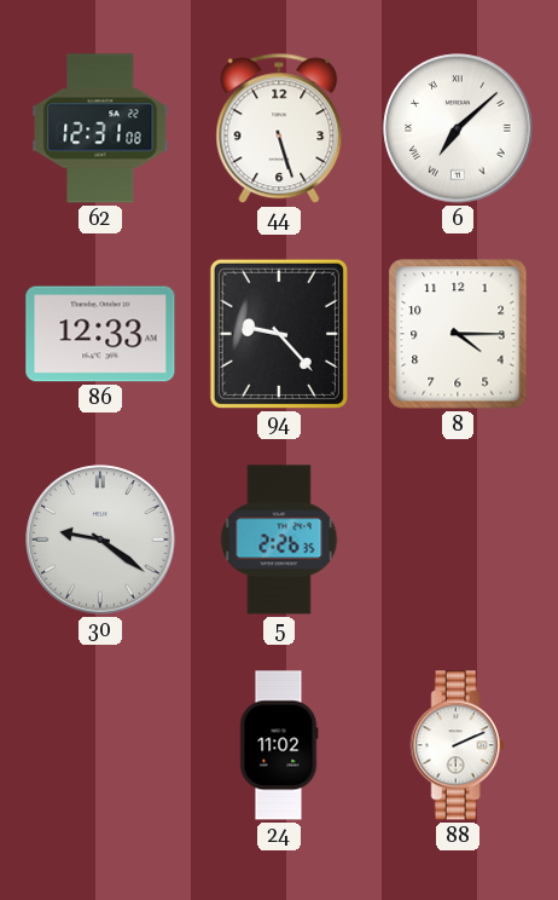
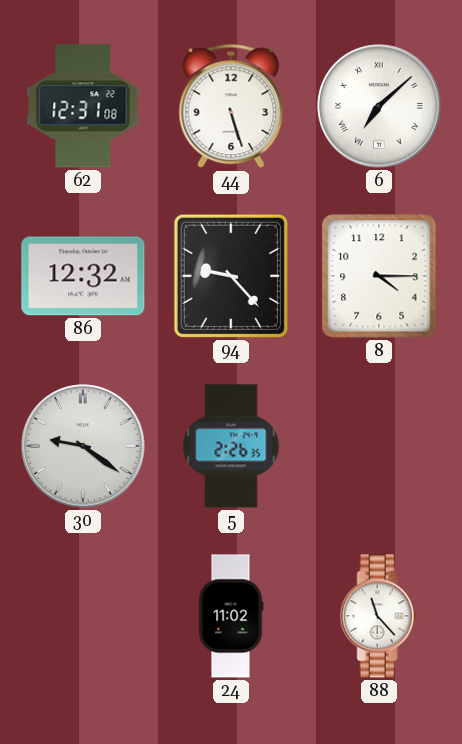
86: 12:33 -> 12:32
88: 2:11 -> 11:23
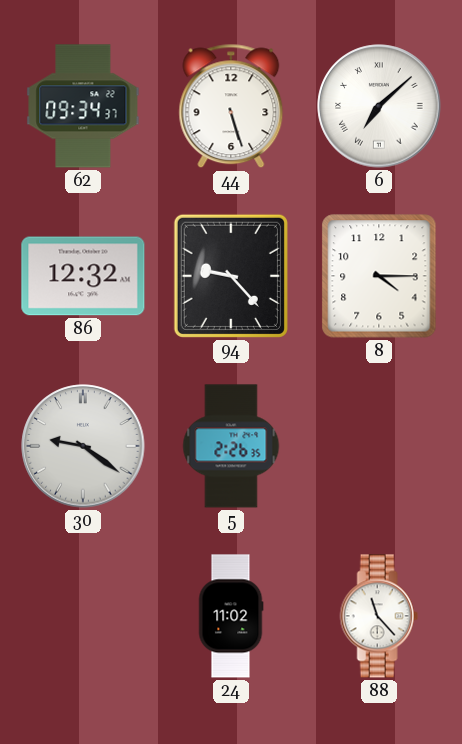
62: 12:31 -> 09:34
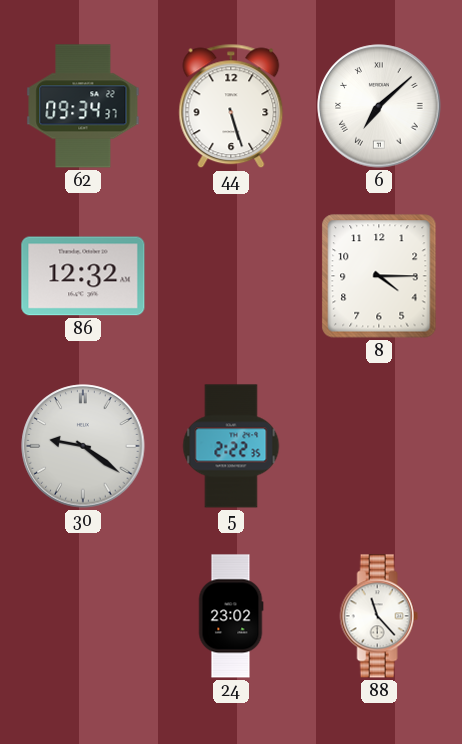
94: 9:23 -> none
5: 2:26 -> 2:22
24: 11:02 -> 23:02
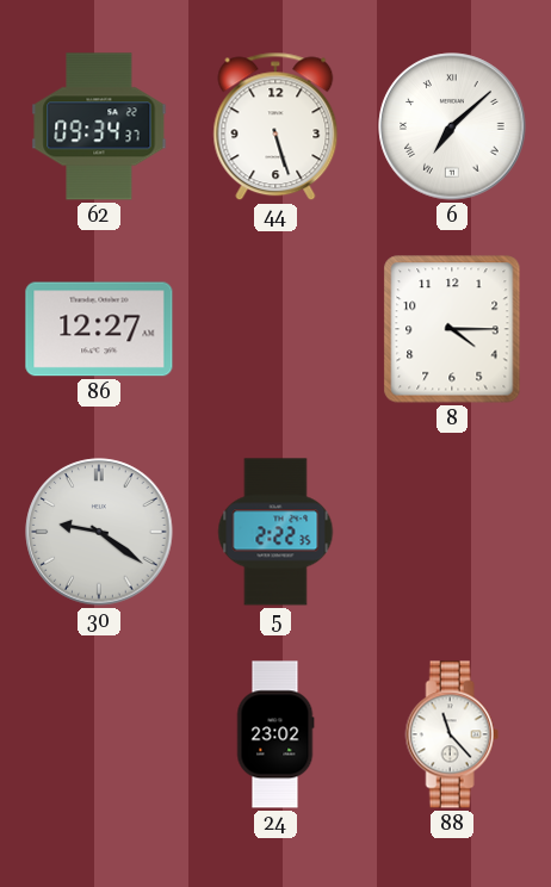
86: 12:32 -> 12:27
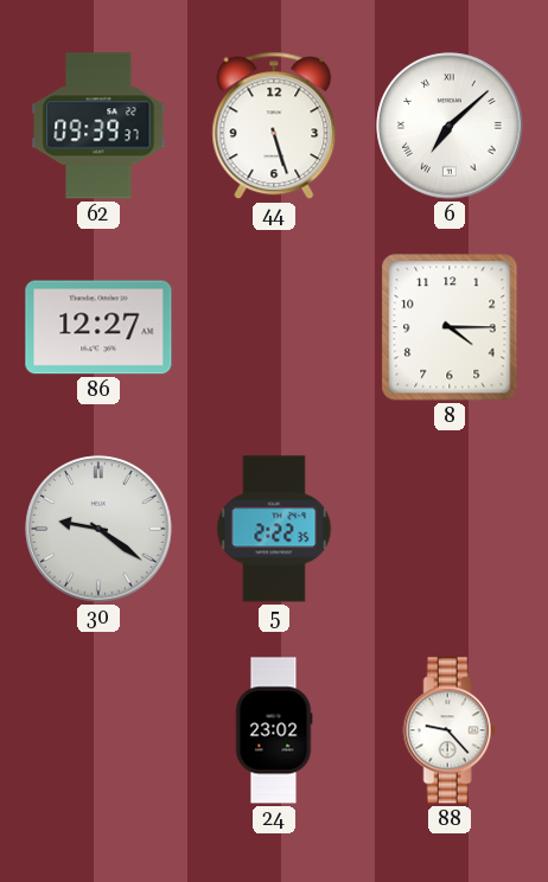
62: 09:34 -> 09:39
88: 11:23 -> 9:23
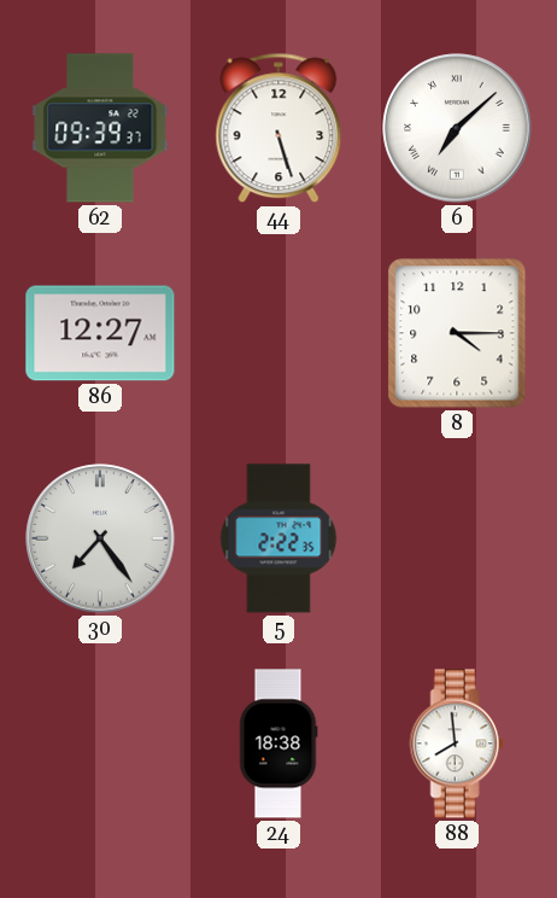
30: 9:21 -> 7:24
24: 23:02 -> 18:38
88: 9:23 -> 7:59
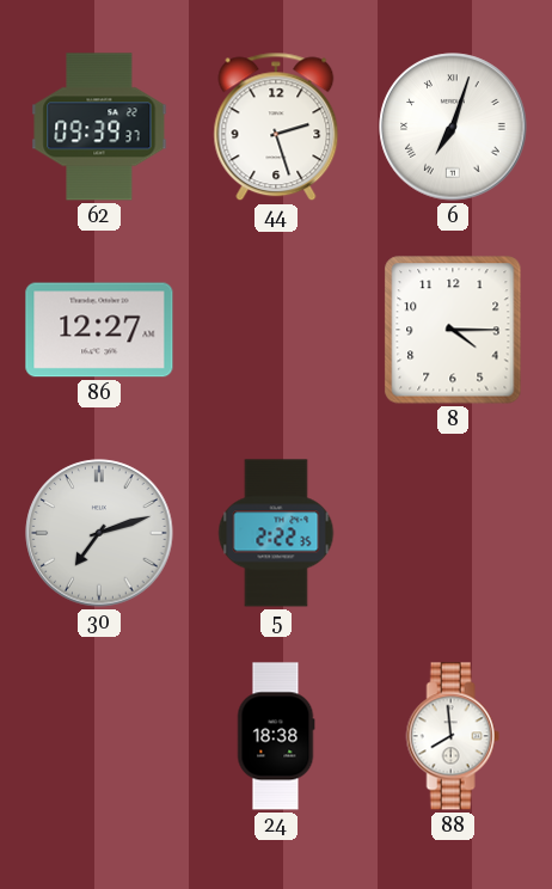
44: 5:27 -> 2:27
6: 7:08 -> 7:03
30: 7:24 -> 7:12
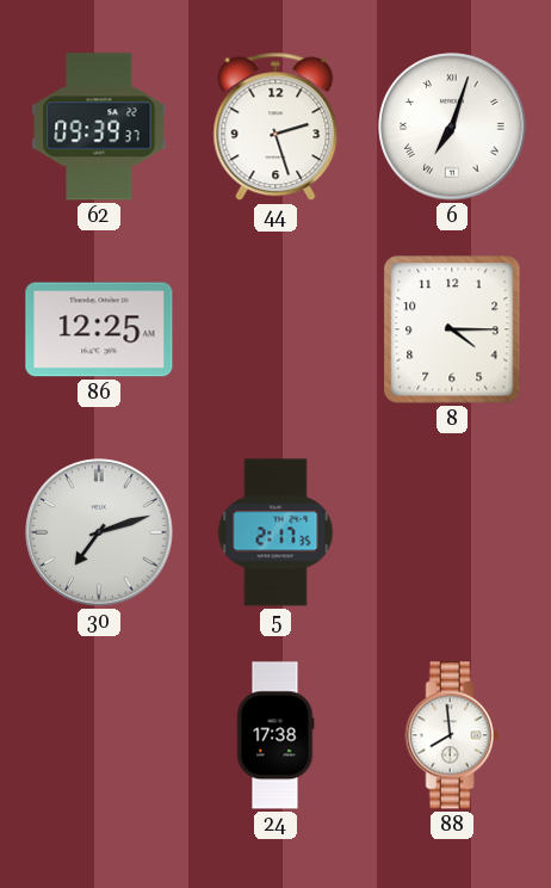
86: 12:27 -> 12:25
5: 2:22 -> 2:17
24: 18:38 -> 17:38
